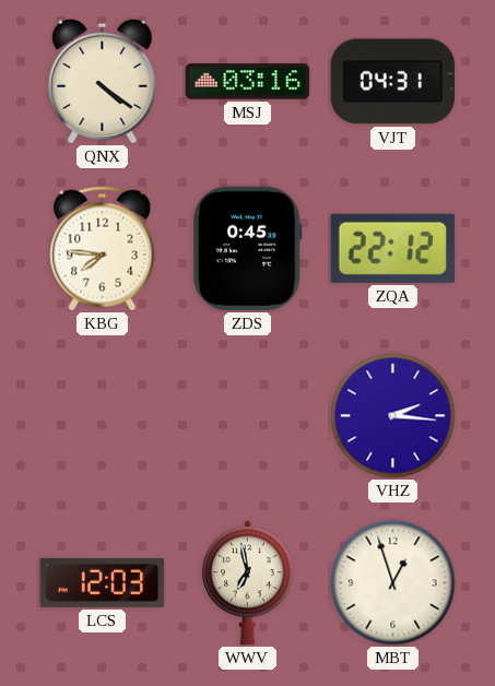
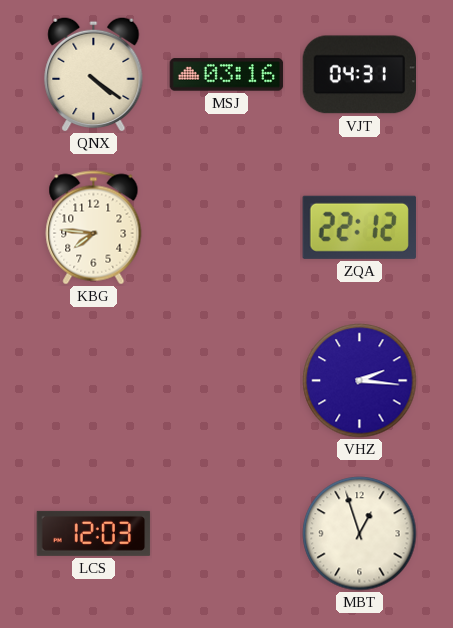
ZDS: 0:45 -> none
WWV: 6:58 -> none
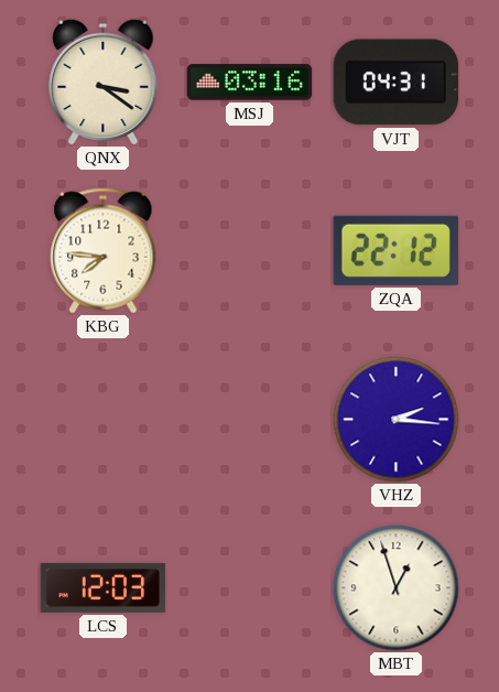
QNX: 4:21 -> 3:21
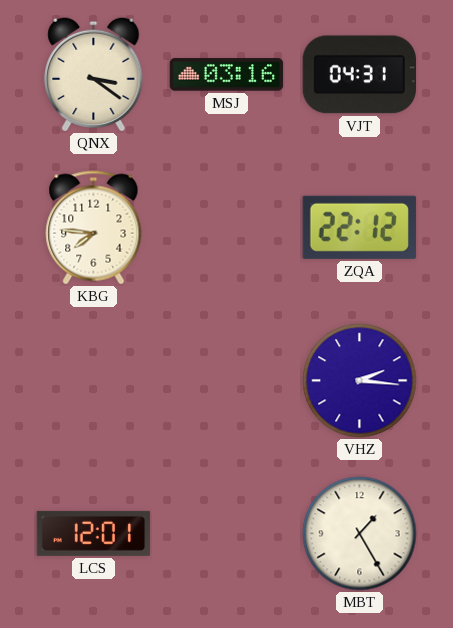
LCS: 12:03 -> 12:01
MBT: 12:57 -> 1:25
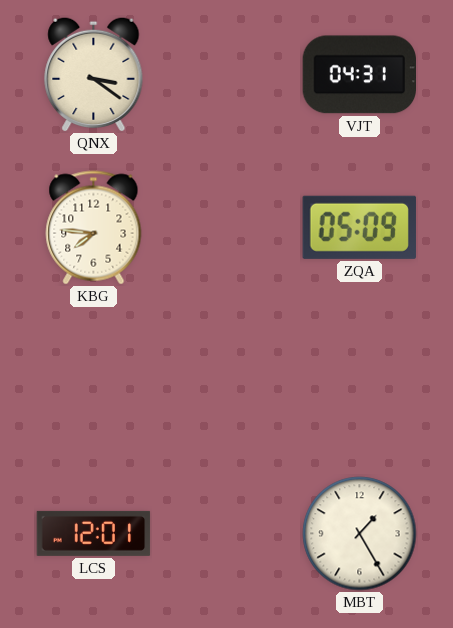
MSJ: 03:16 -> none
ZQA: 22:12 -> 05:09
VHZ: 2:16 -> none
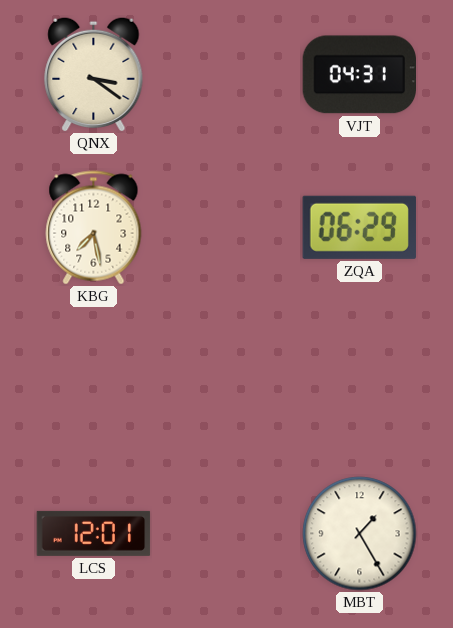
KBG: 7:46 -> 7:28
ZQA: 05:09 -> 06:29
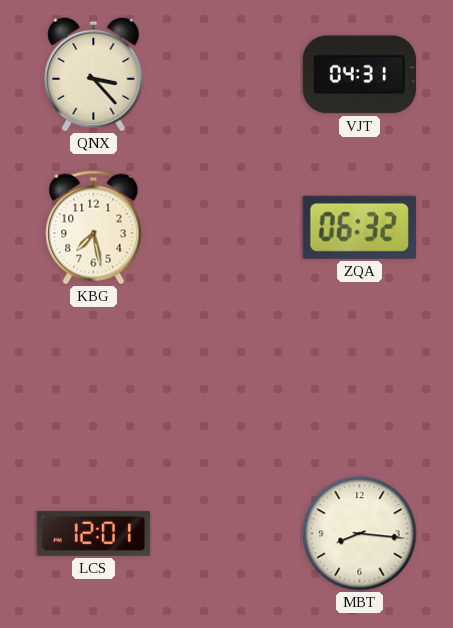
QNX: 3:21 -> 3:23
ZQA: 06:29 -> 06:32
MBT: 1:25 -> 8:16
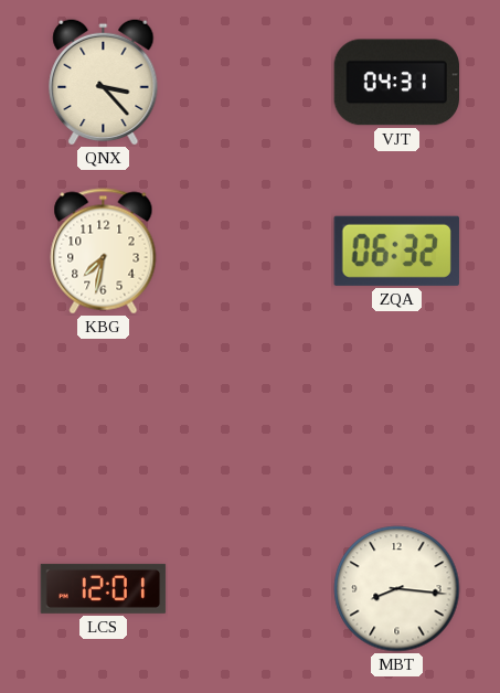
KBG: 7:28 -> 7:32
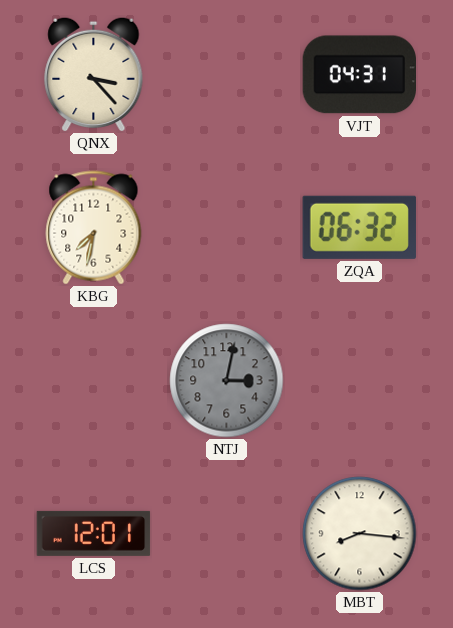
NTJ: none -> 3:02
